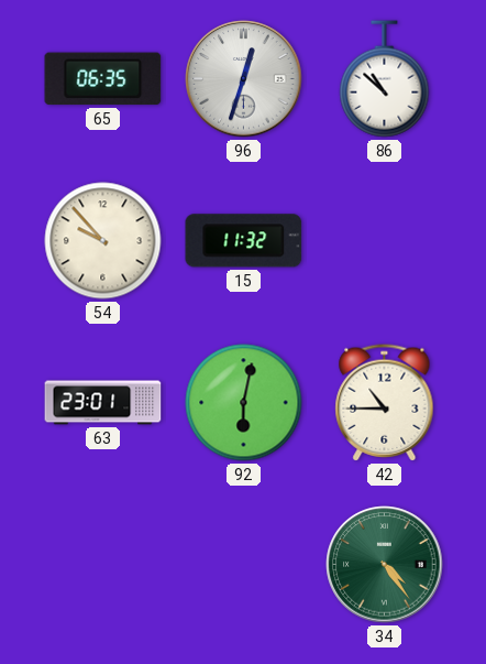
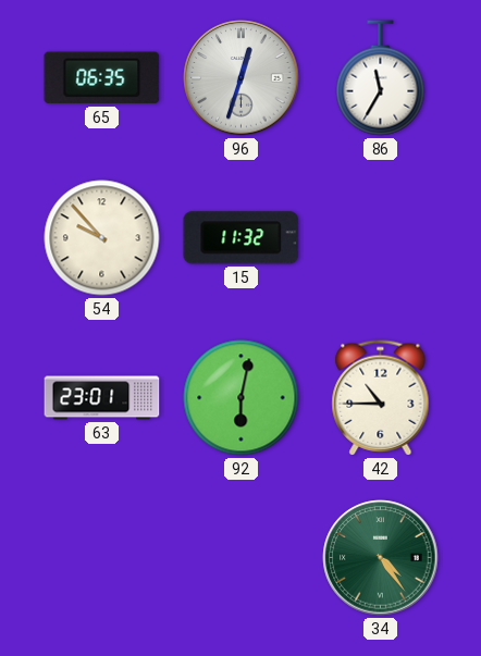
86: 10:52 -> 11:35
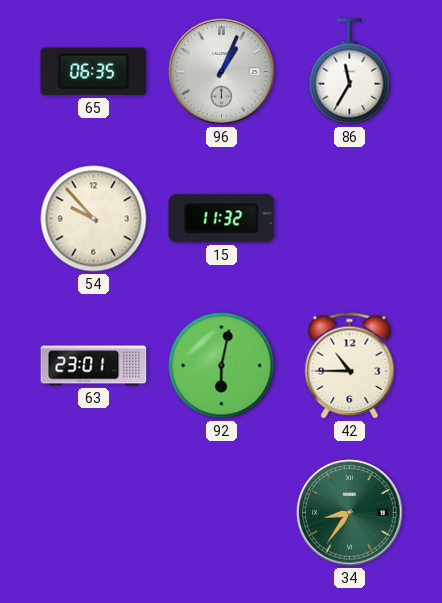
96: 12:33 -> 1:04
34: 4:24 -> 8:36
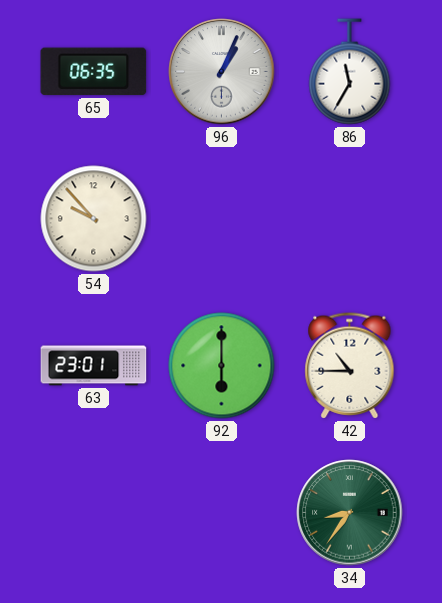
15: 11:32 -> none
92: 6:02 -> 6:00
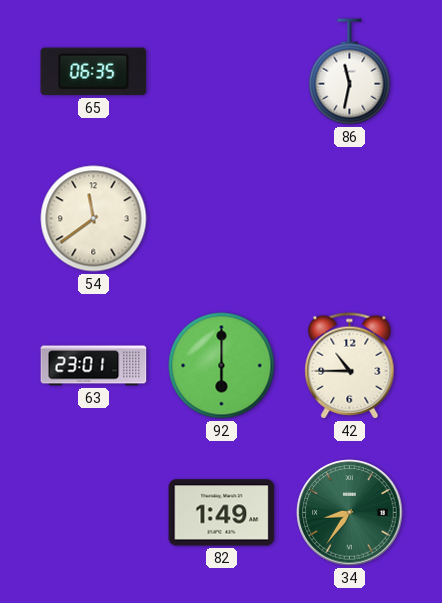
96: 1:04 -> none
86: 11:35 -> 11:32
54: 9:53 -> 11:39
82: none -> 1:49
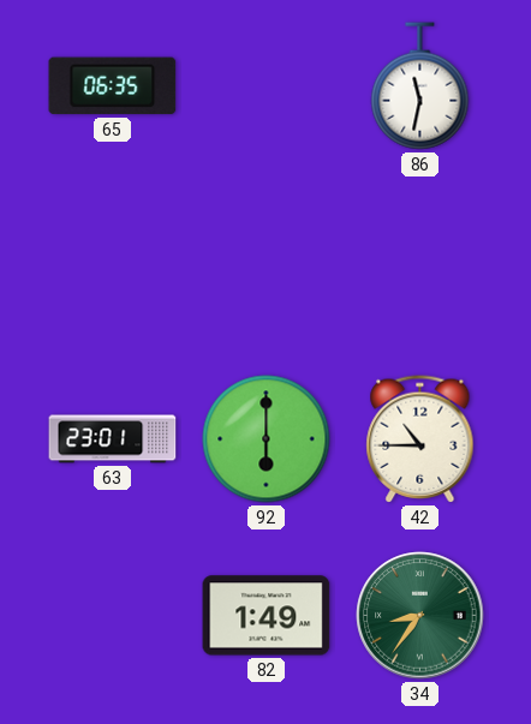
54: 11:39 -> none
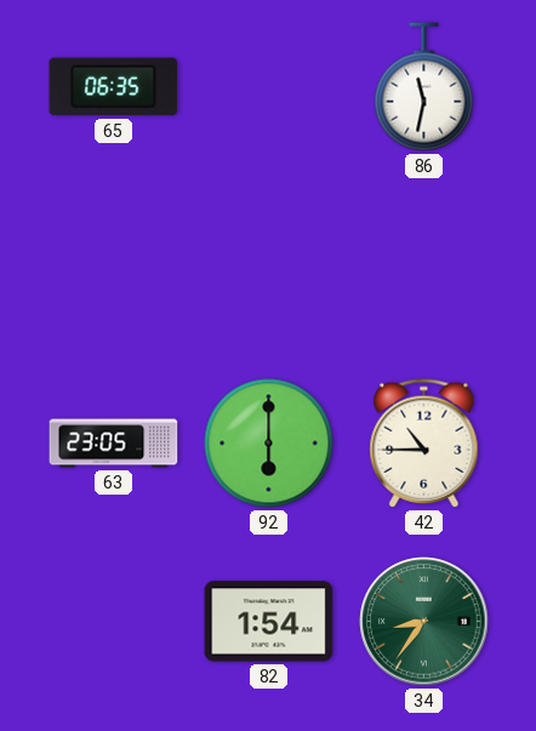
63: 23:01 -> 23:05
82: 1:49 -> 1:54
